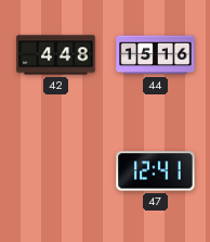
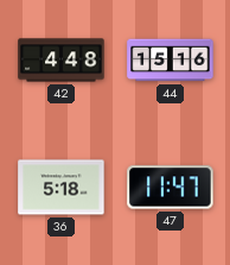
36: none -> 5:18
47: 12:41 -> 11:47
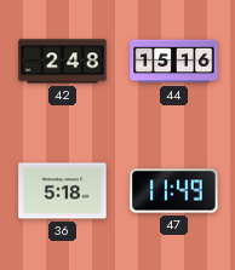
42: 4:48 -> 2:48
47: 11:47 -> 11:49
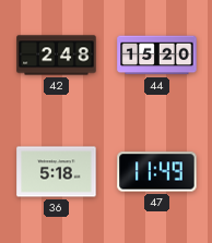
44: 15:16 -> 15:20
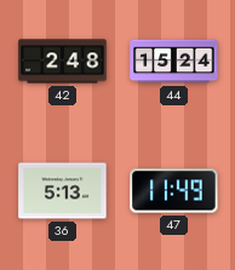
44: 15:20 -> 15:24
36: 5:18 -> 5:13
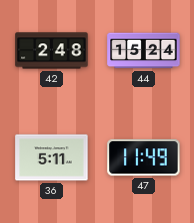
36: 5:13 -> 5:11
